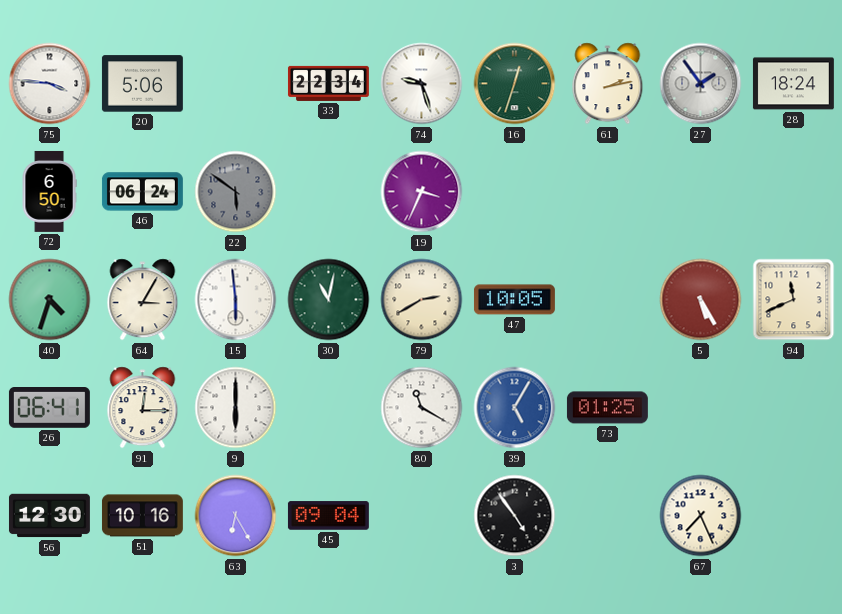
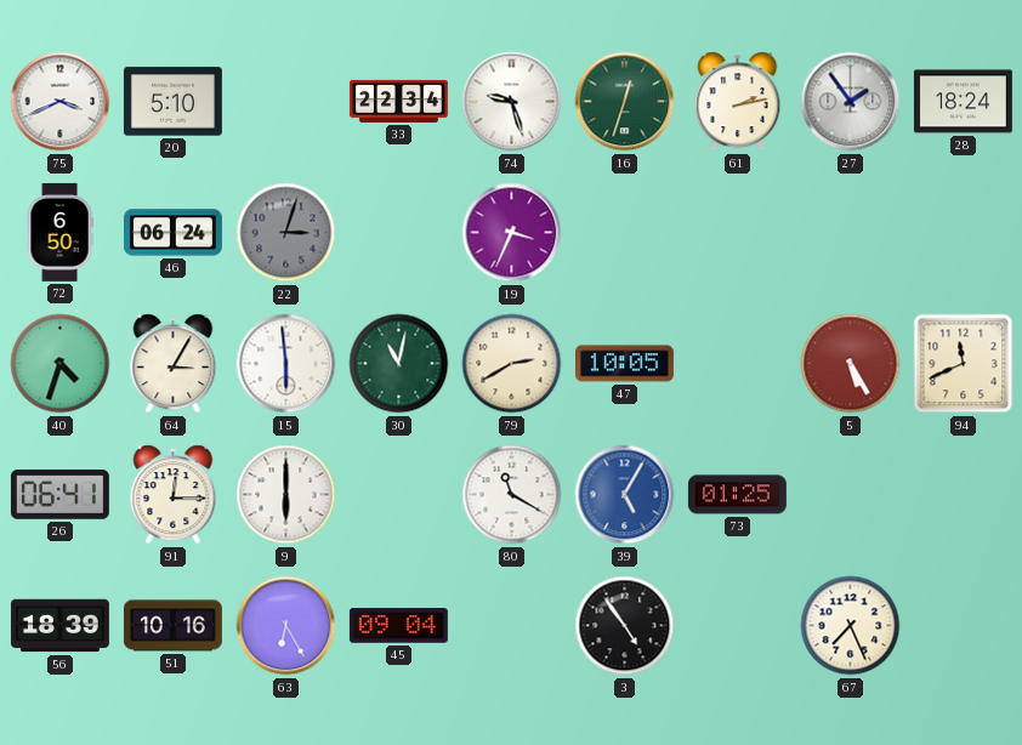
75: 3:46 -> 3:41
20: 5:06 -> 5:10
22: 5:51 -> 3:03
56: 12:30 -> 18:39
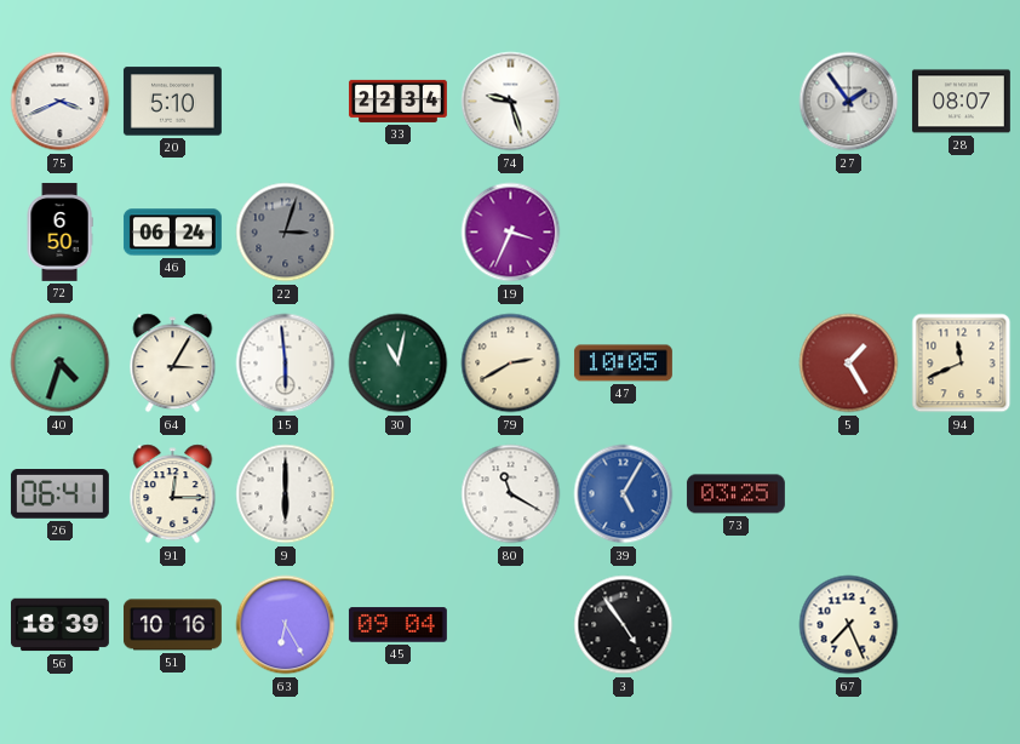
16: 12:33 -> none
61: 2:13 -> none
28: 18:24 -> 08:07
5: 5:25 -> 1:25
73: 01:25 -> 03:25
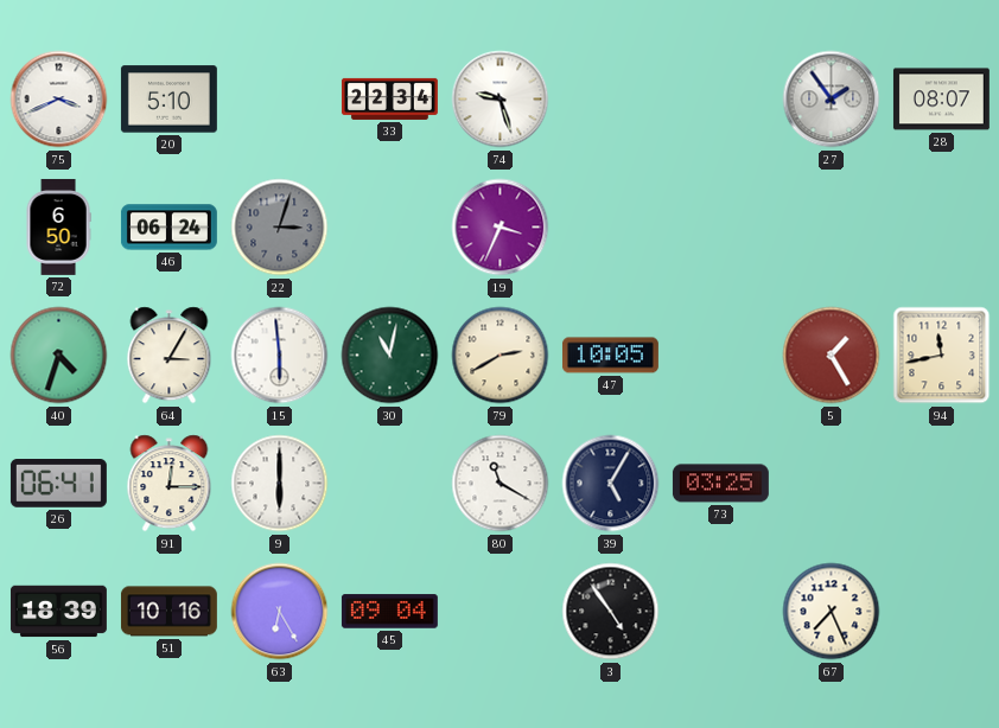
94: 11:41 -> 11:43
39 dial: blue -> navy
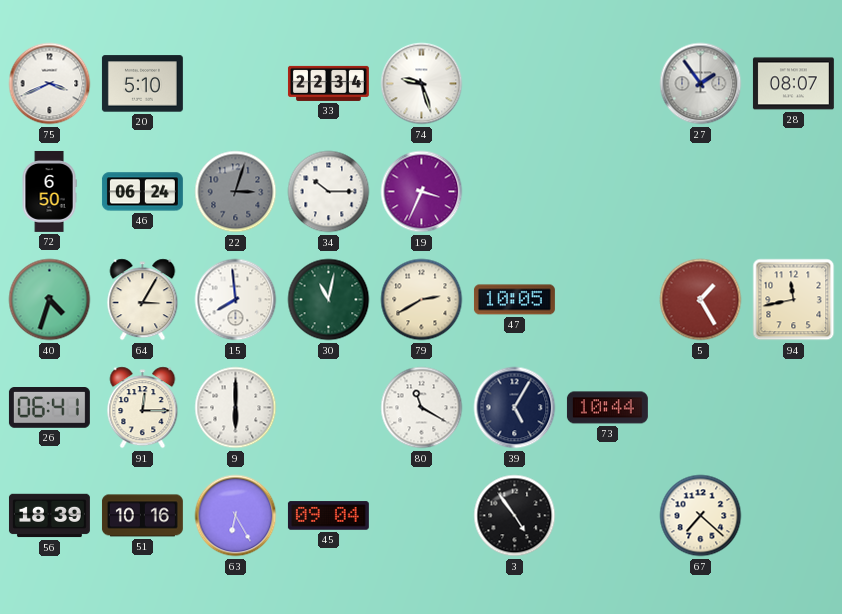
34: none -> 10:15
15: 5:59 -> 7:59
73: 03:25 -> 10:44
67: 7:26 -> 7:22
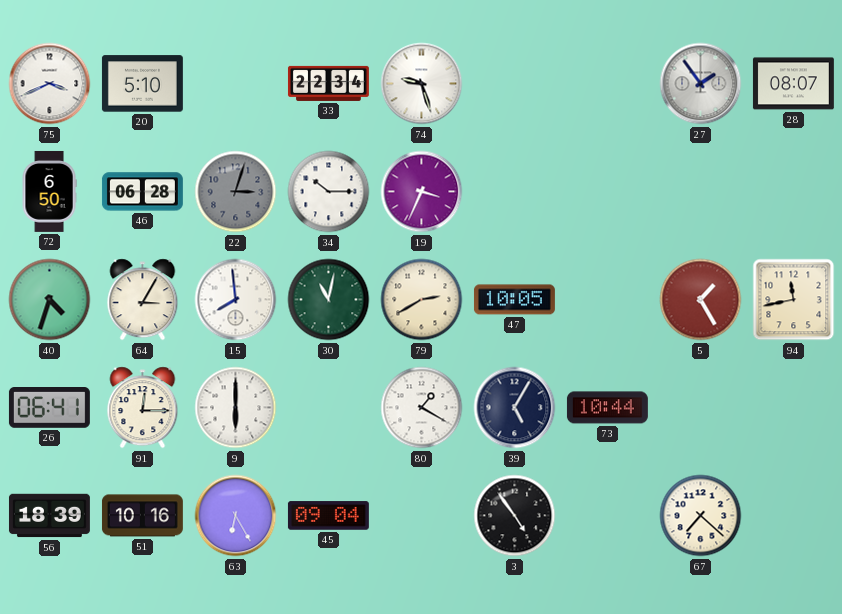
46: 06:24 -> 06:28
80: 11:20 -> 1:20
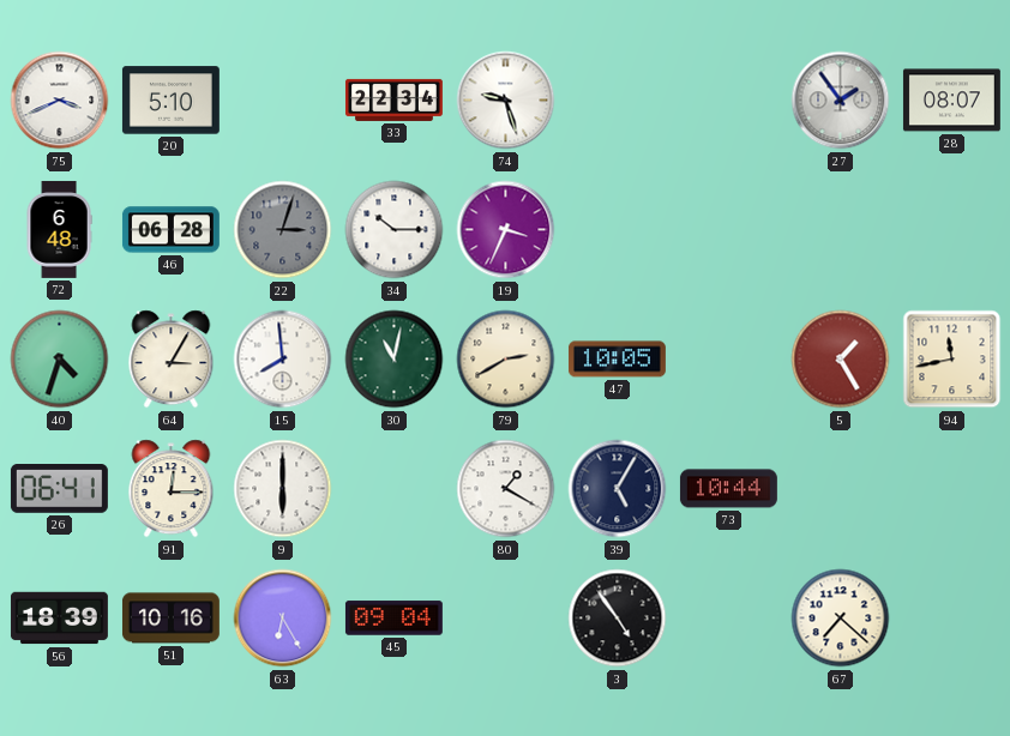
72: 6:50 -> 6:48
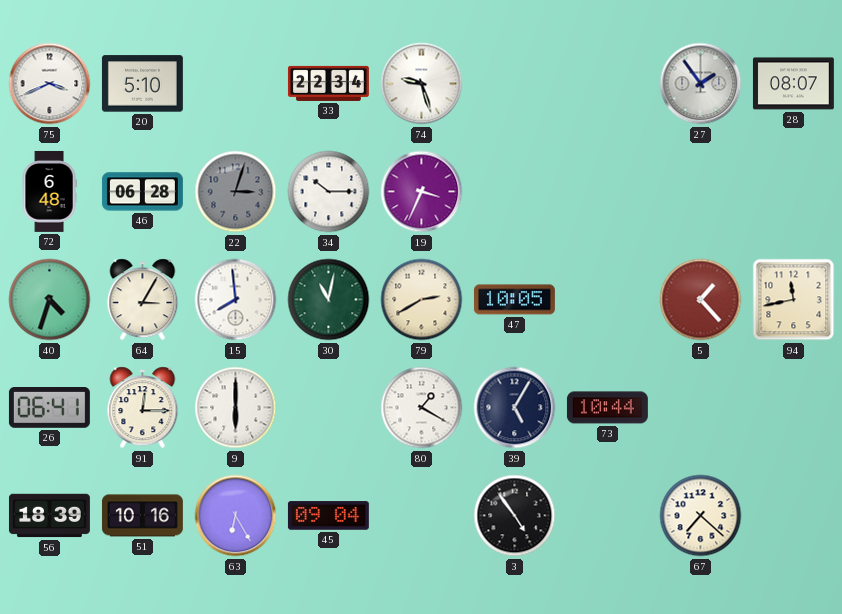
5: 1:25 -> 1:23
